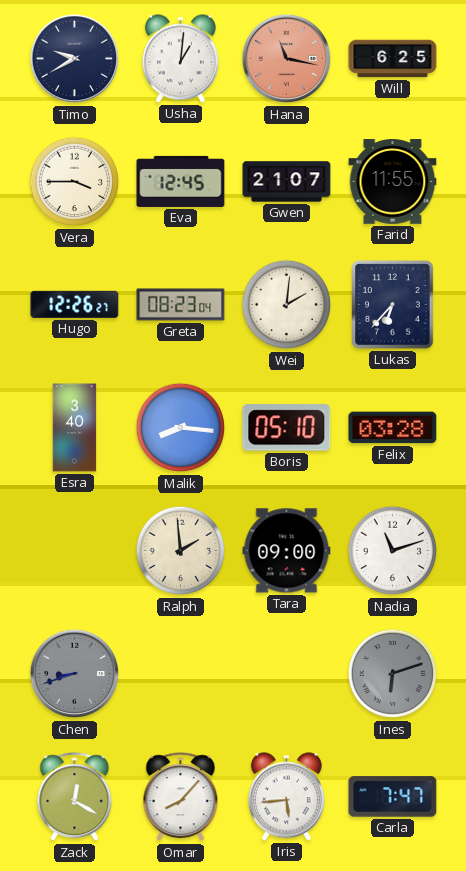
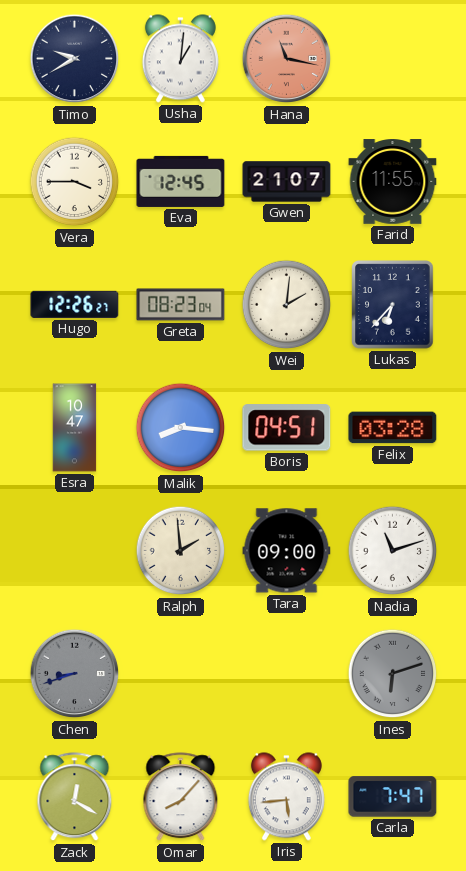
Will: 6:25 -> none
Esra: 3:40 -> 10:47
Boris: 05:10 -> 04:51
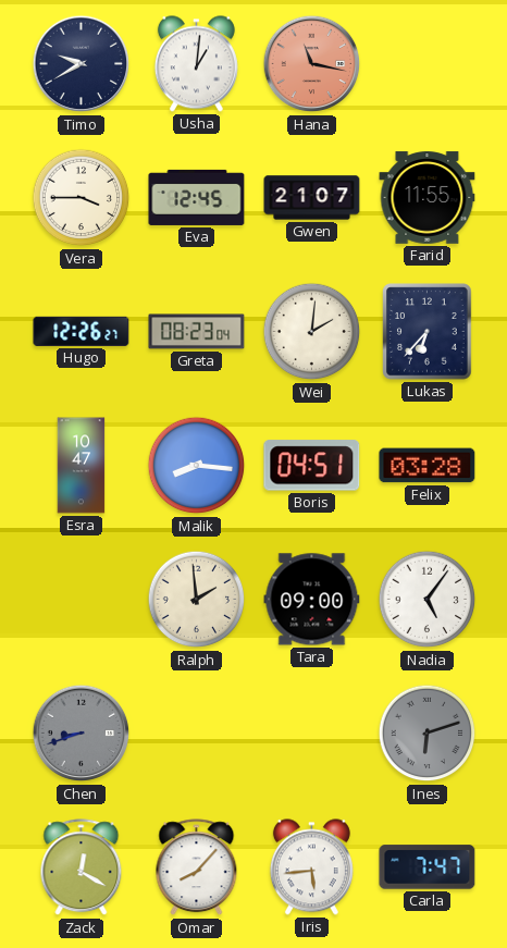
Nadia: 11:12 -> 5:06
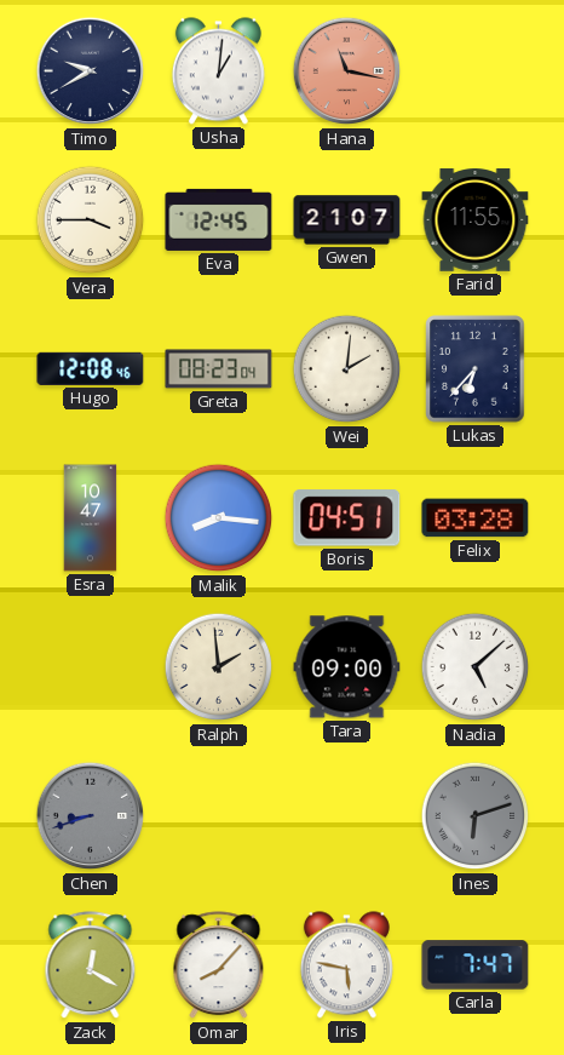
Hugo: 12:26 -> 12:08
Nadia: 5:06 -> 5:08
Iris: 5:44 -> 5:47
